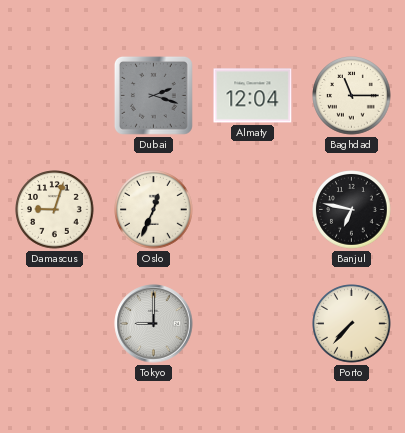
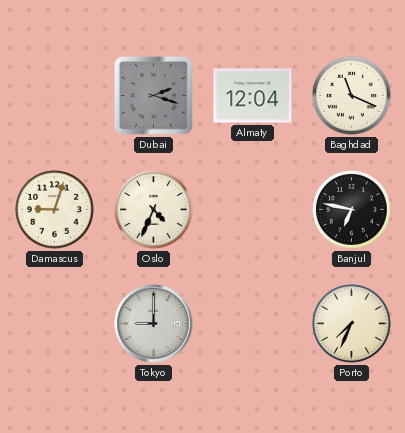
Baghdad: 11:15 -> 11:19
Oslo: 12:34 -> 4:34
Porto: 7:37 -> 7:34
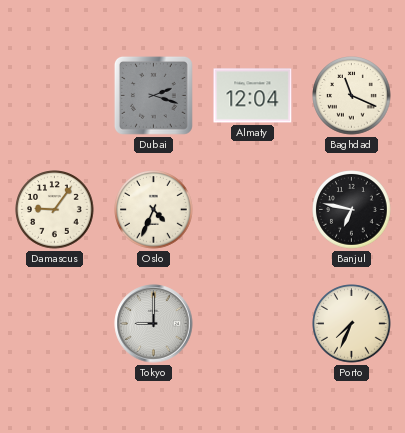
Damascus: 9:03 -> 9:06
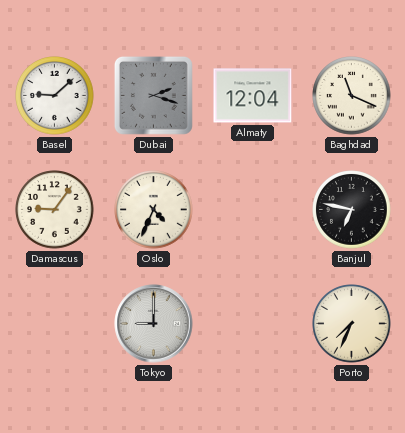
Basel: none -> 9:08
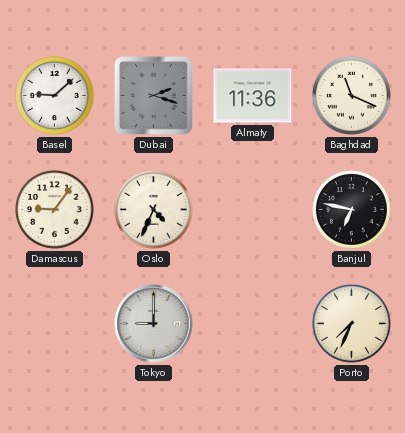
Almaty: 12:04 -> 11:36
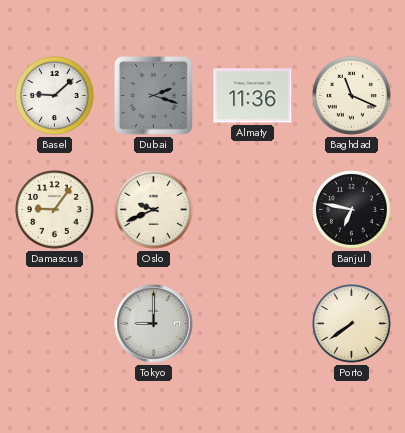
Oslo: 4:34 -> 9:41
Porto: 7:34 -> 7:39
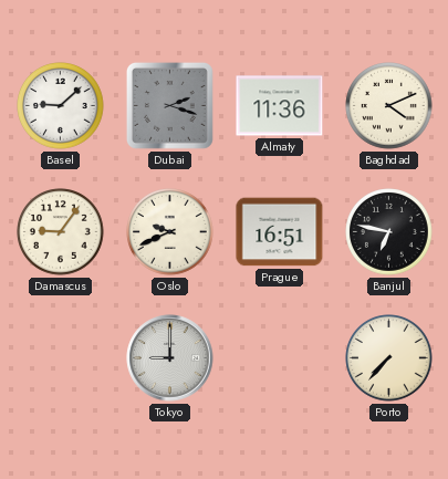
Baghdad: 11:19 -> 4:11
Prague: none -> 16:51
Porto: 7:39 -> 7:37
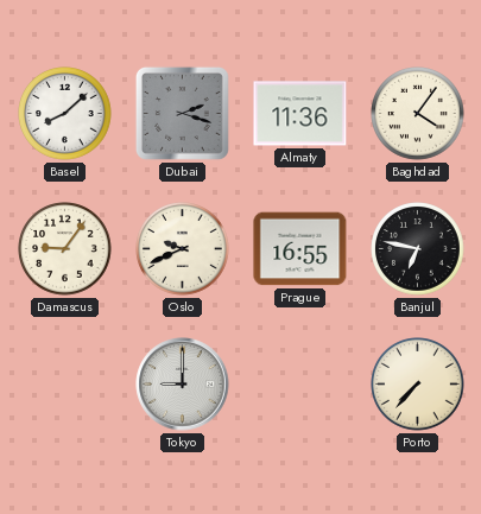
Basel: 9:08 -> 8:08
Baghdad: 4:11 -> 4:06
Prague: 16:51 -> 16:55
